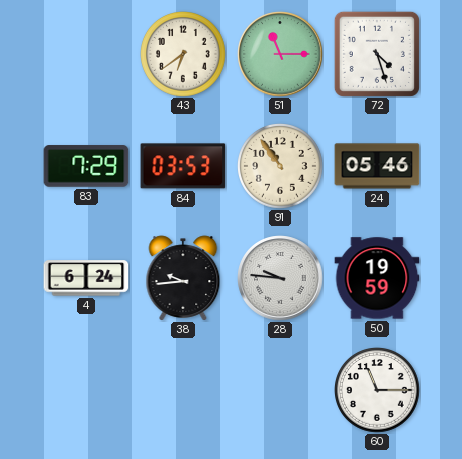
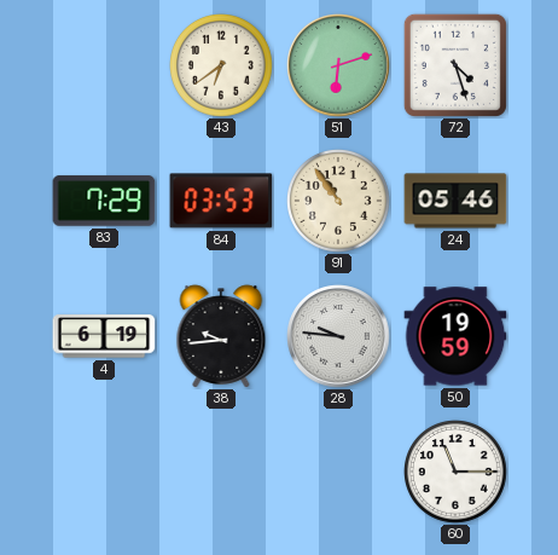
51: 11:15 -> 6:12
4: 6:24 -> 6:19
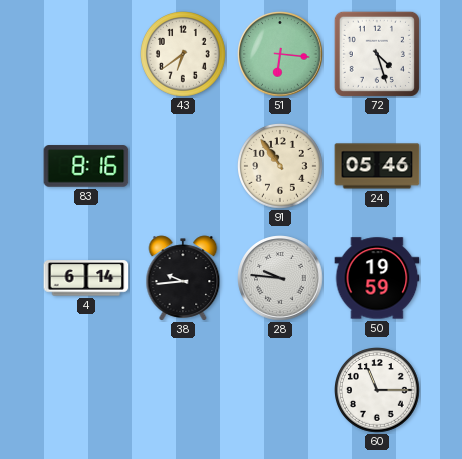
51: 6:12 -> 6:16
83: 7:29 -> 8:16
84: 03:53 -> none
4: 6:19 -> 6:14
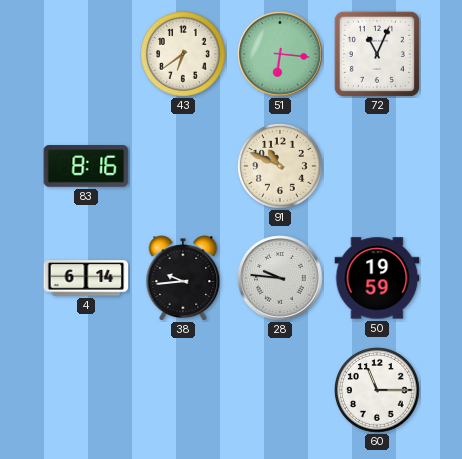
72: 4:27 -> 11:04
91: 10:54 -> 10:49
24: 05:46 -> none
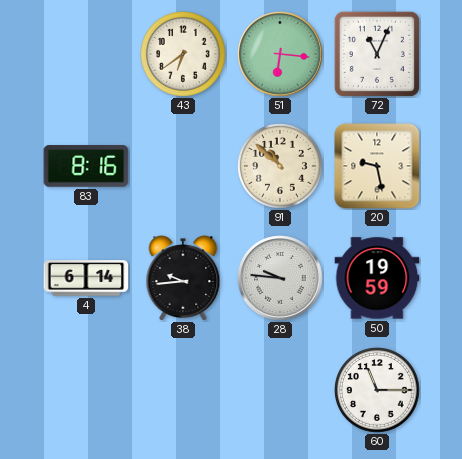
91: 10:49 -> 10:52
20: none -> 9:28
